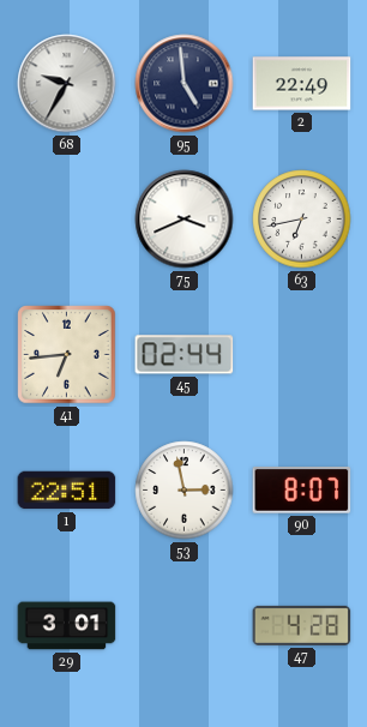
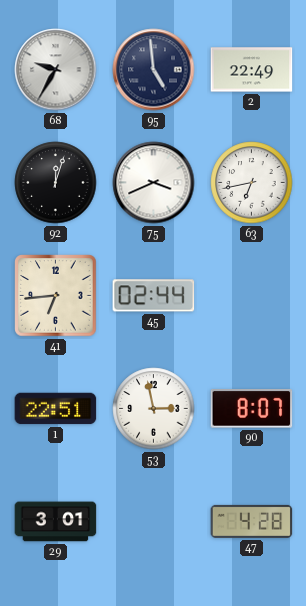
92: none -> 12:03
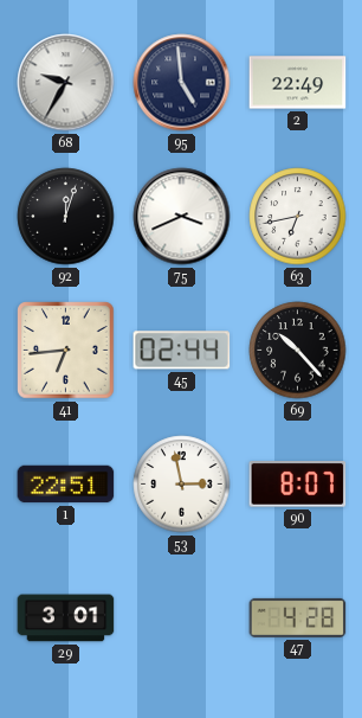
69: none -> 10:23
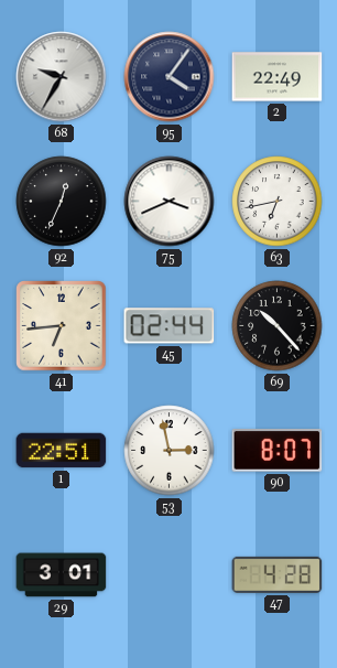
95: 4:59 -> 4:06
92: 12:03 -> 12:34
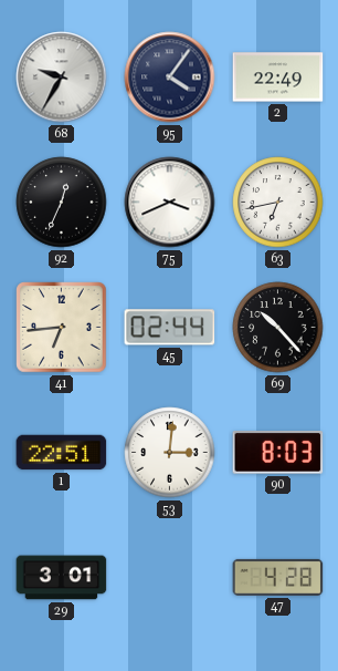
53: 2:58 -> 3:01
90: 8:07 -> 8:03
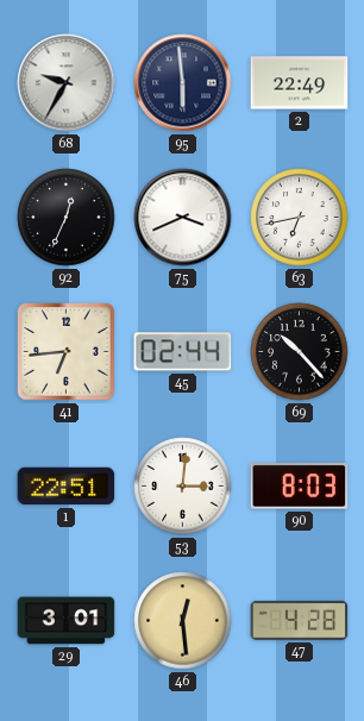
95: 4:06 -> 5:59
46: none -> 12:29
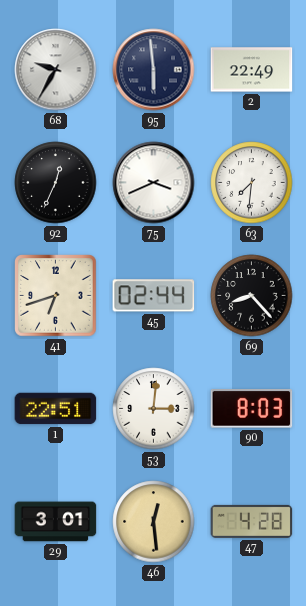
63: 6:43 -> 7:31
41: 6:44 -> 6:42
69: 10:23 -> 8:23
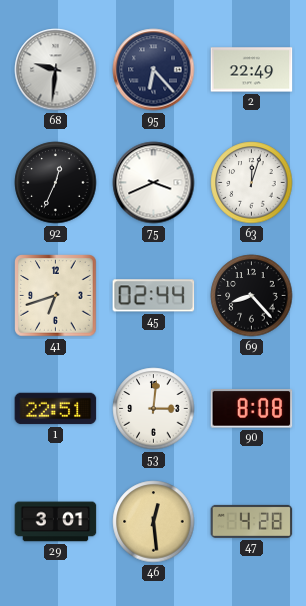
68: 9:35 -> 9:31
95: 5:59 -> 6:23
63: 7:31 -> 12:03
90: 8:03 -> 8:08
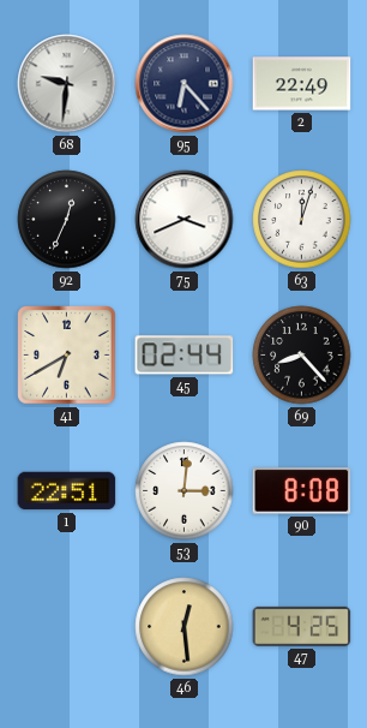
41: 6:42 -> 6:40
29: 3:01 -> none
47: 4:28 -> 4:25
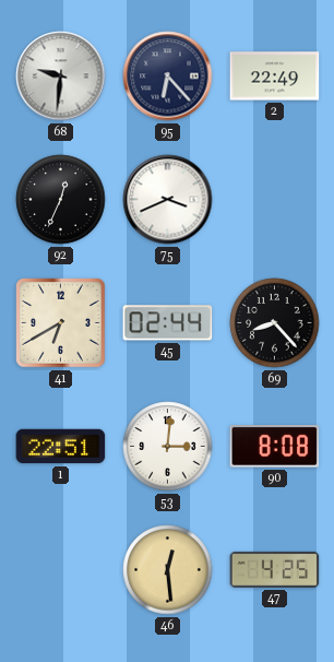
63: 12:03 -> none
